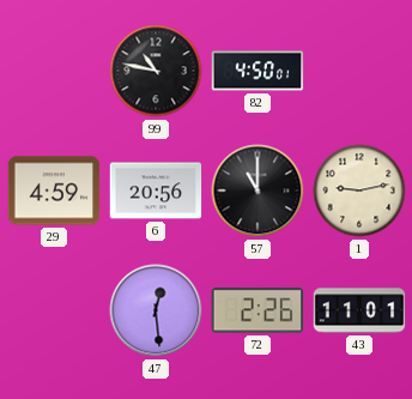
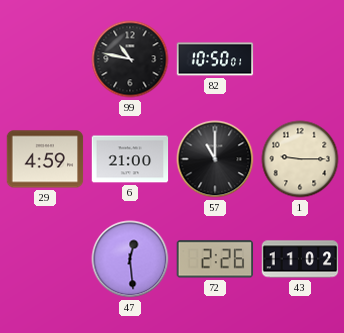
82: 4:50 -> 10:50
6: 20:56 -> 21:00
1: 9:13 -> 9:15
43: 11:01 -> 11:02
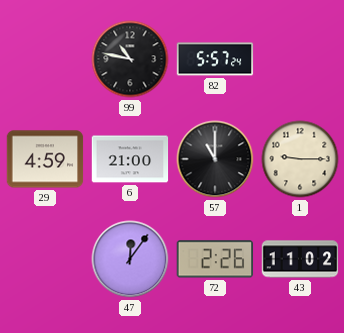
82: 10:50 -> 5:57
47: 12:29 -> 12:06
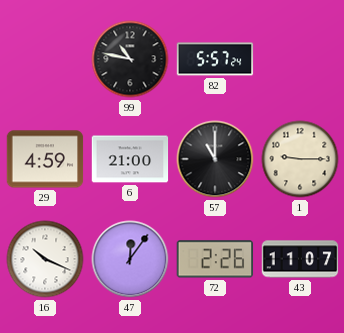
16: none -> 10:19
43: 11:02 -> 11:07
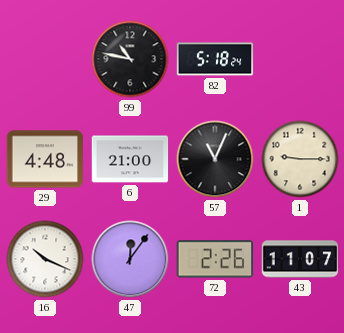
82: 5:57 -> 5:18
29: 4:59 -> 4:48
57: 11:00 -> 11:04
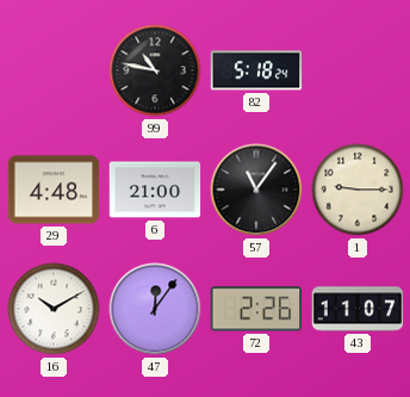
57: 11:04 -> 11:06
16: 10:19 -> 10:10
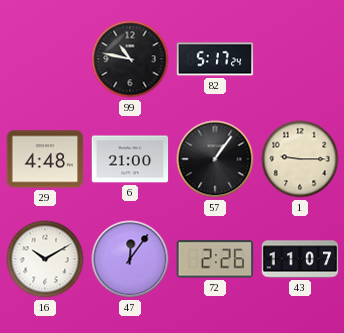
82: 5:18 -> 5:17
57: 11:06 -> 1:06
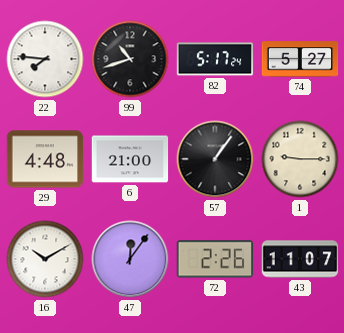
22: none -> 7:46
99: 10:47 -> 10:42
74: none -> 5:27
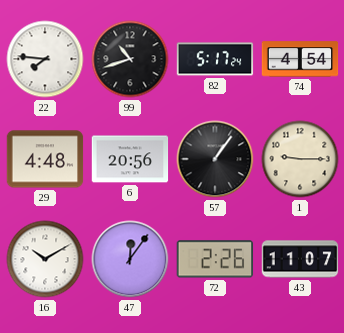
74: 5:27 -> 4:54
6: 21:00 -> 20:56
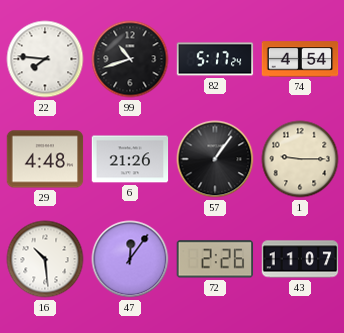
6: 20:56 -> 21:26
16: 10:10 -> 10:29
